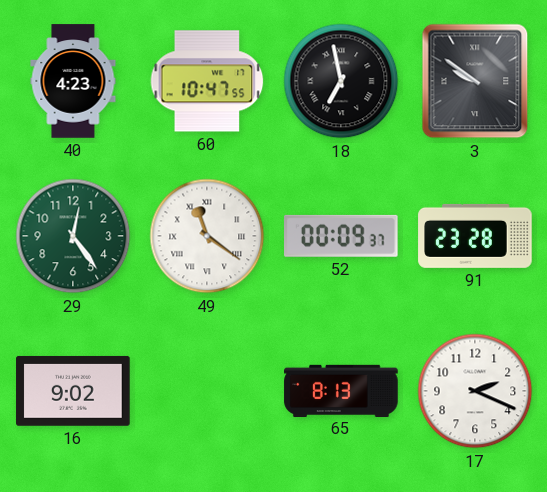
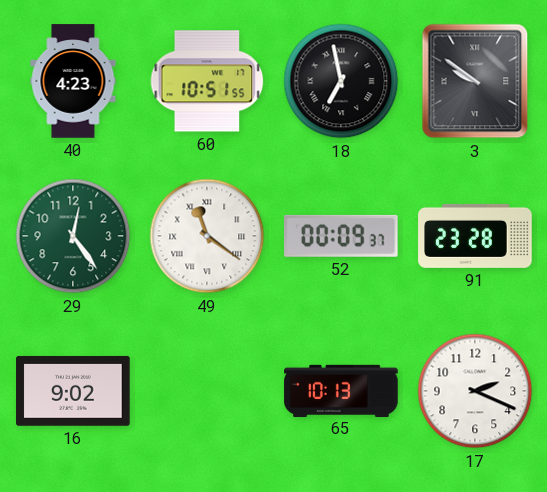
60: 10:47 -> 10:51
65: 8:13 -> 10:13
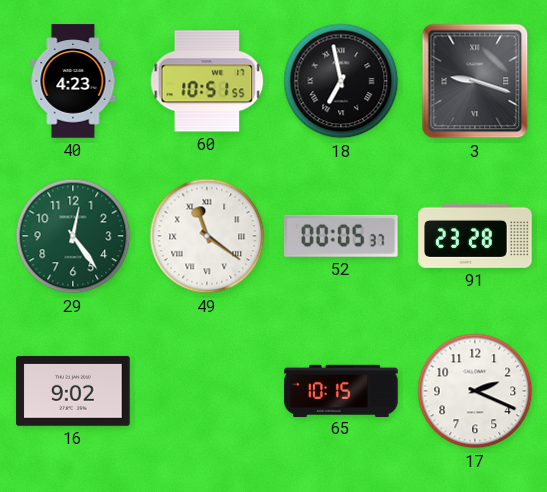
3: 9:51 -> 9:18
52: 00:09 -> 00:05
65: 10:13 -> 10:15
